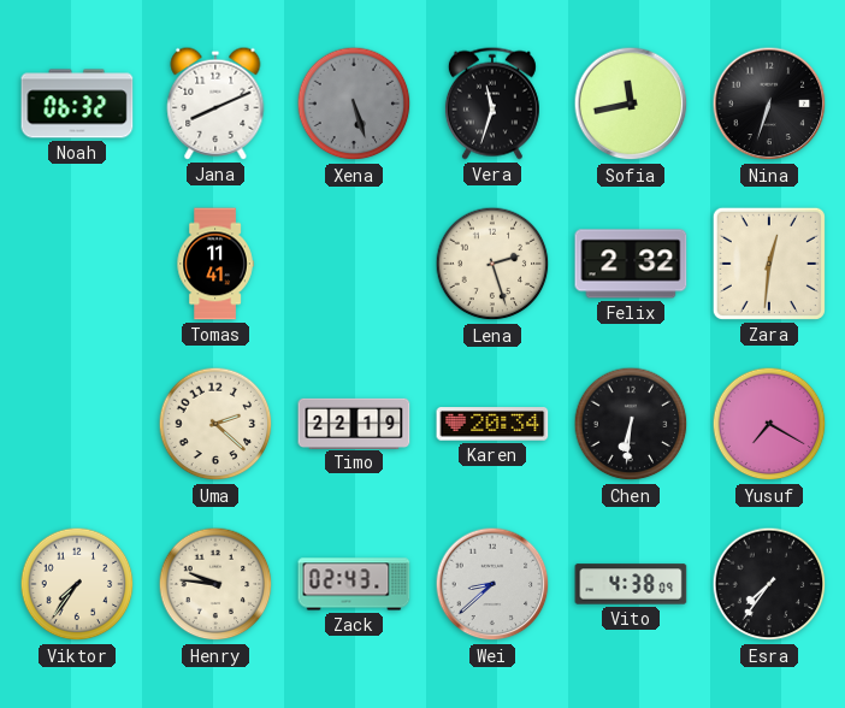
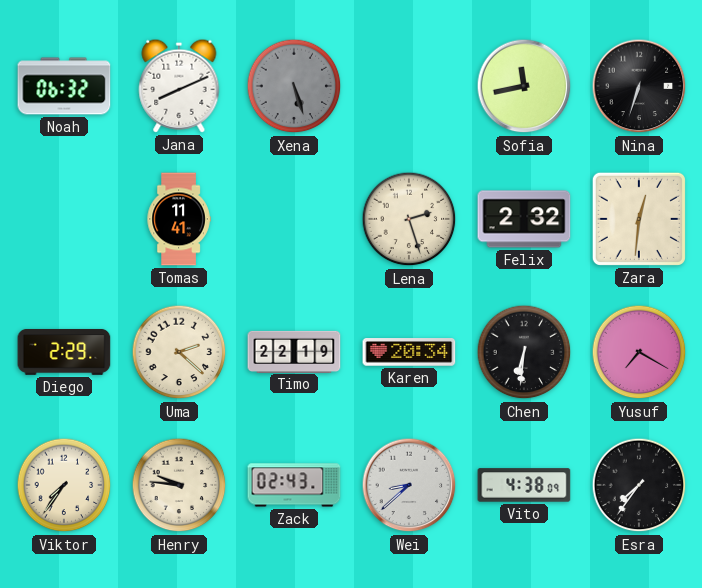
Vera: 11:33 -> none
Diego: none -> 2:29
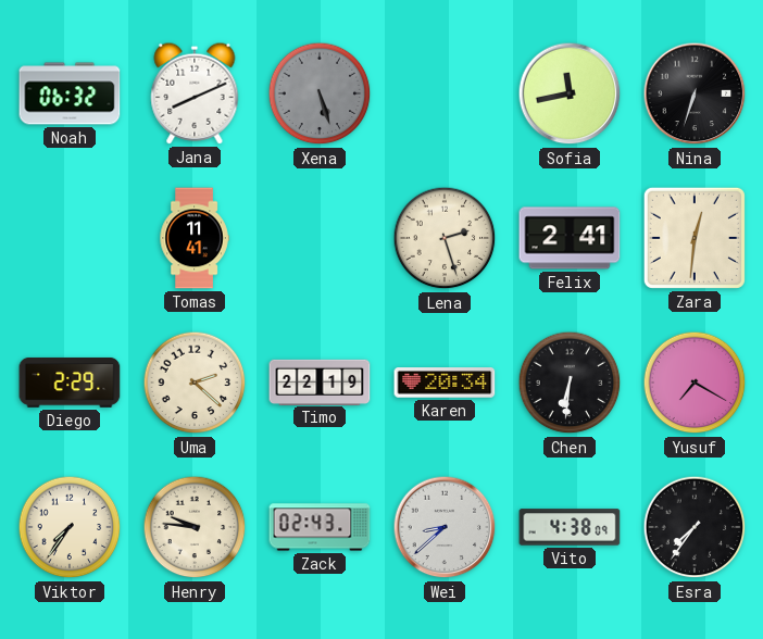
Felix: 2:32 -> 2:41
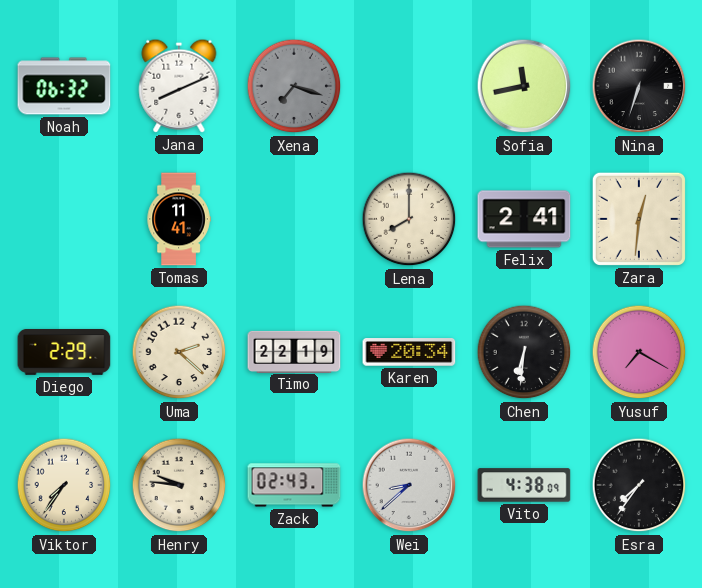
Xena: 5:27 -> 7:18
Lena: 2:27 -> 8:00
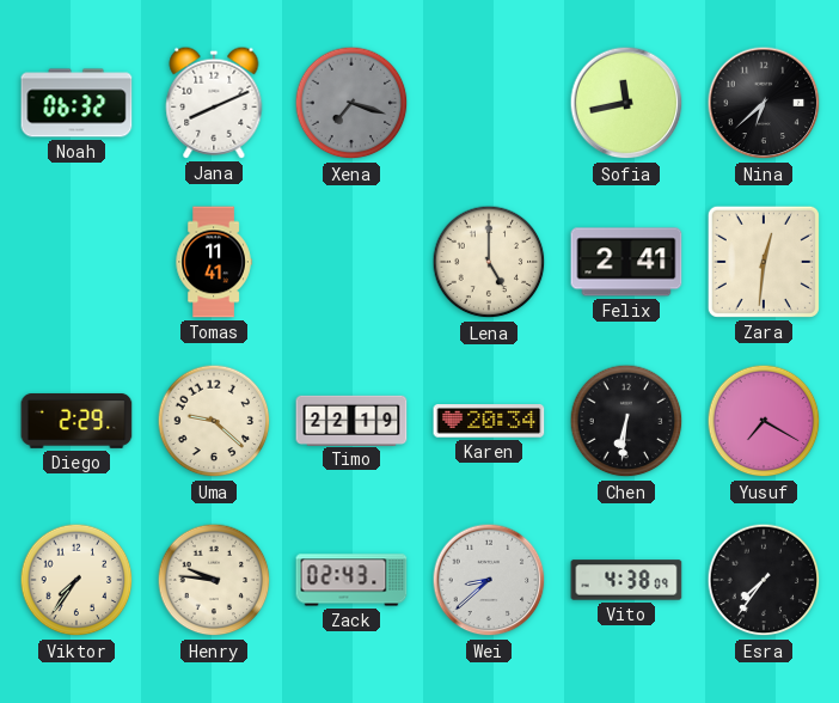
Nina: 6:33 -> 6:38
Lena: 8:00 -> 5:00
Uma: 2:22 -> 9:22
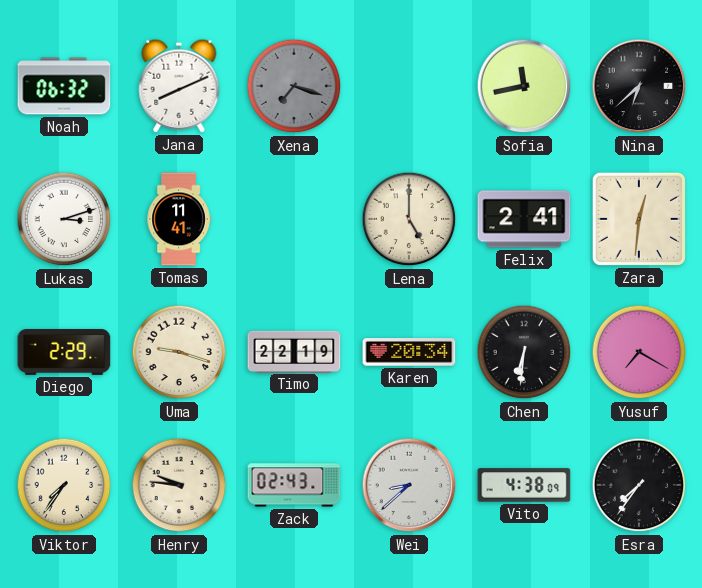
Lukas: none -> 3:12
Uma: 9:22 -> 9:18
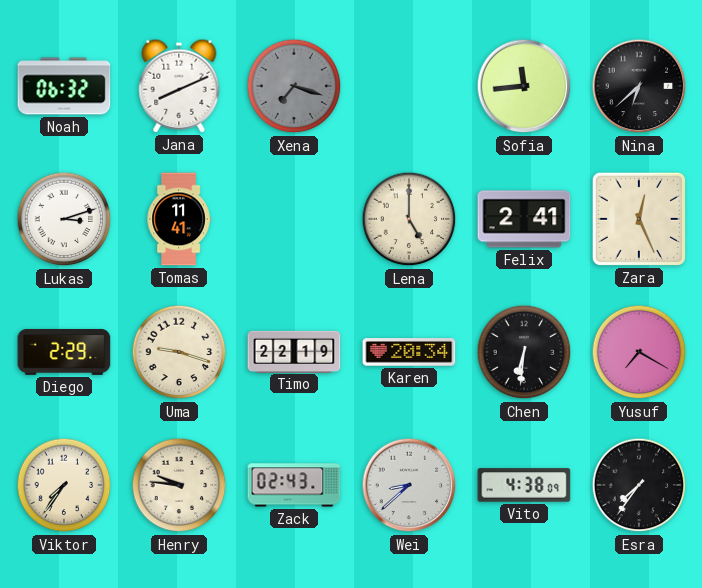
Sofia: 11:43 -> 11:44
Zara: 12:31 -> 12:26
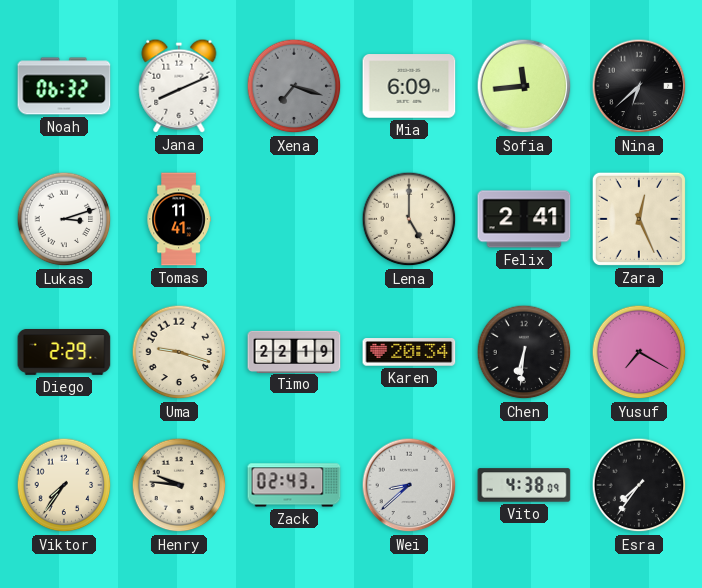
Mia: none -> 6:09
